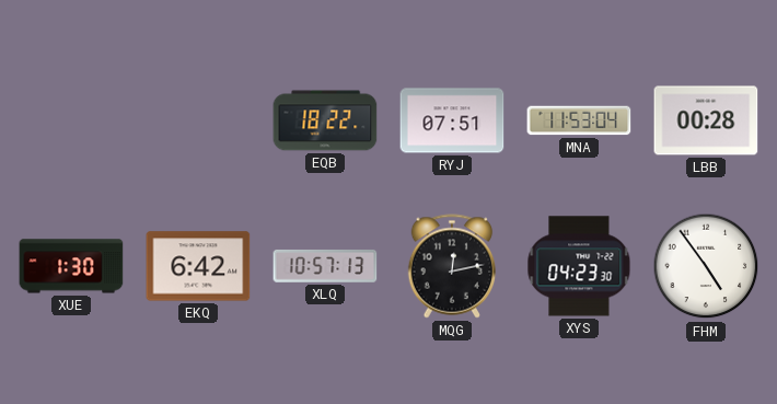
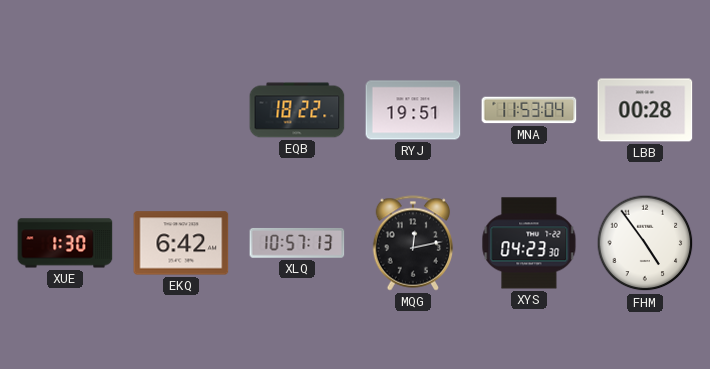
RYJ: 07:51 -> 19:51
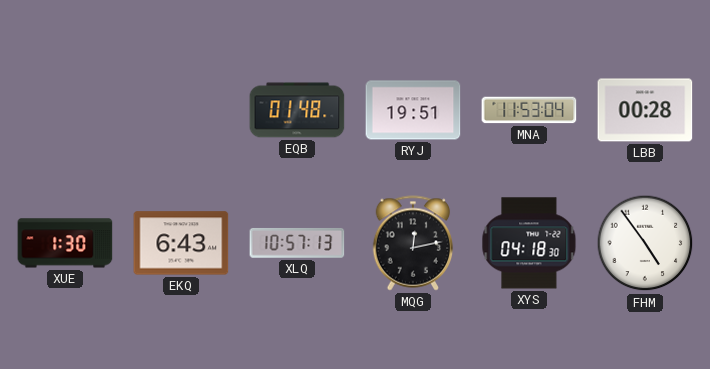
EQB: 18:22 -> 01:48
EKQ: 6:42 -> 6:43
XYS: 04:23 -> 04:18
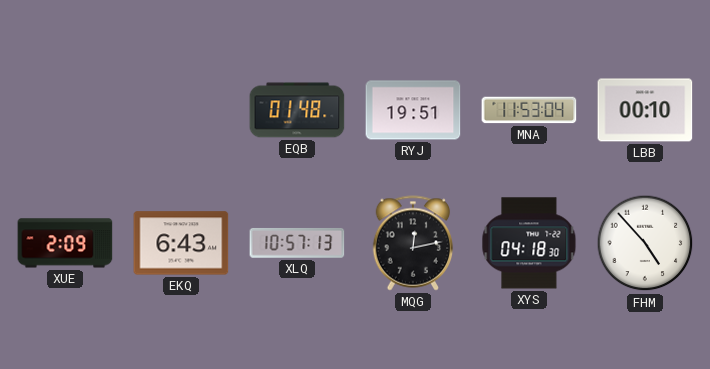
LBB: 00:28 -> 00:10
XUE: 1:30 -> 2:09
FHM: 4:54 -> 4:53
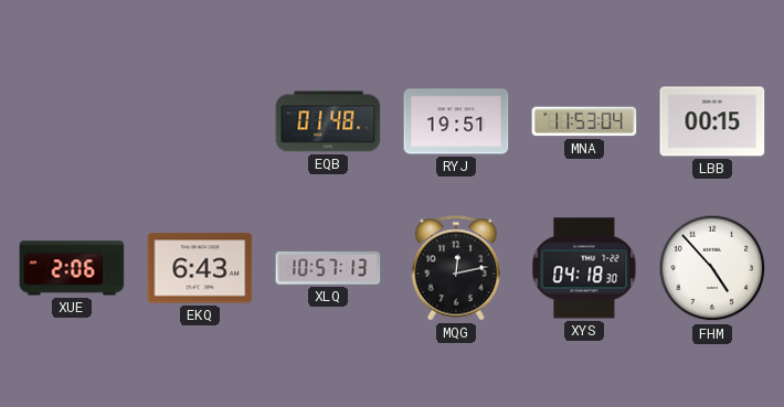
LBB: 00:10 -> 00:15
XUE: 2:09 -> 2:06
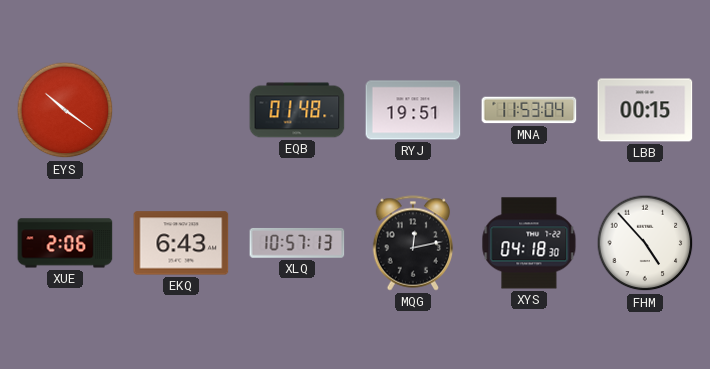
EYS: none -> 10:21
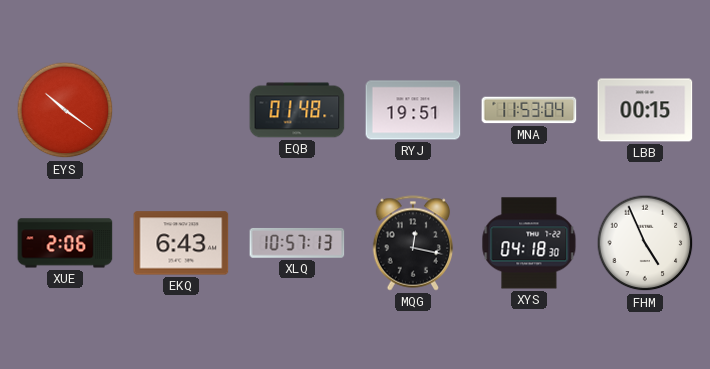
MQG: 12:13 -> 12:17
FHM: 4:53 -> 4:56
